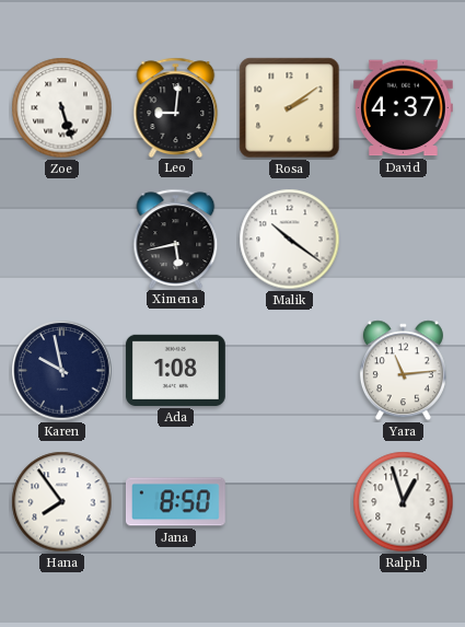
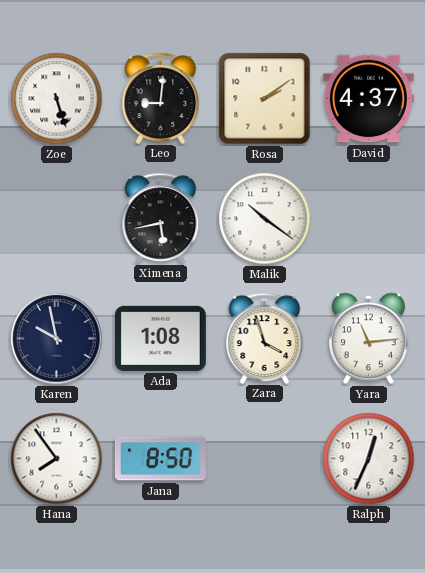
Zara: none -> 3:57
Ralph: 12:57 -> 12:34
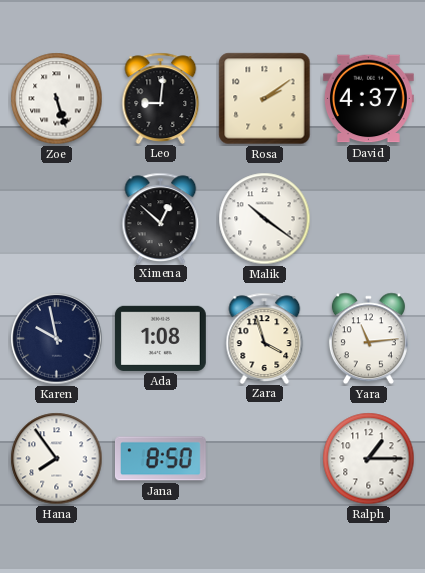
Ximena: 5:43 -> 12:52
Ralph: 12:34 -> 1:15
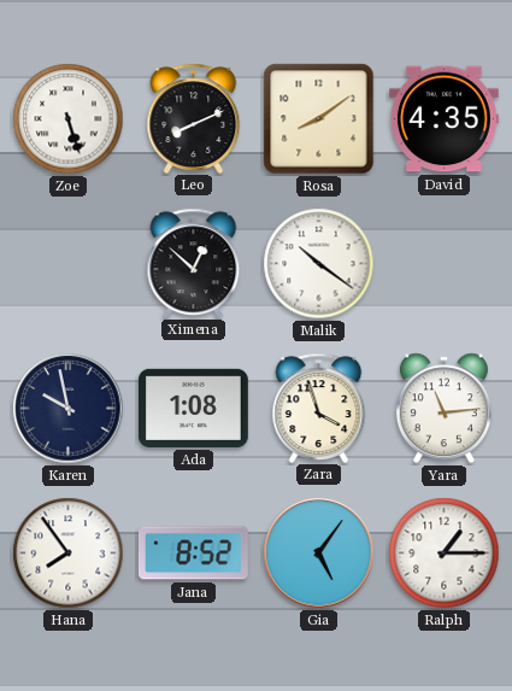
Leo: 9:01 -> 8:11
Rosa: 2:09 -> 8:09
David: 4:37 -> 4:35
Jana: 8:50 -> 8:52
Gia: none -> 5:06
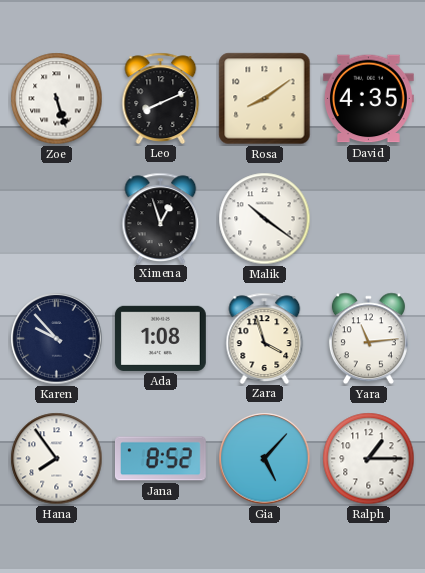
Ximena: 12:52 -> 12:57
Karen: 9:58 -> 9:53
Gia: 5:06 -> 5:07
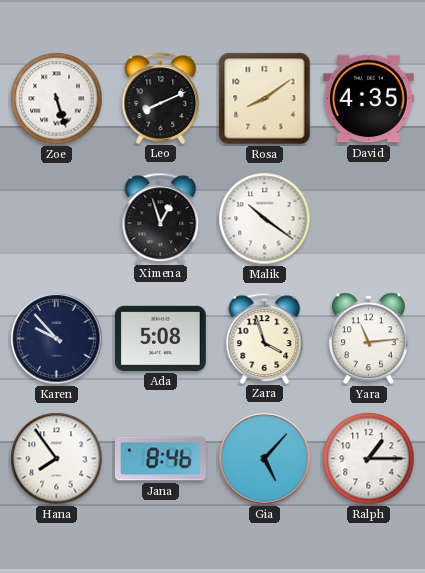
Ada: 1:08 -> 5:08
Jana: 8:52 -> 8:46
